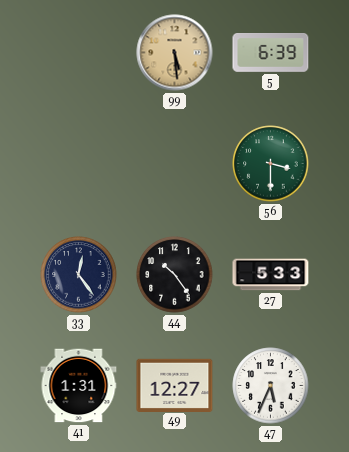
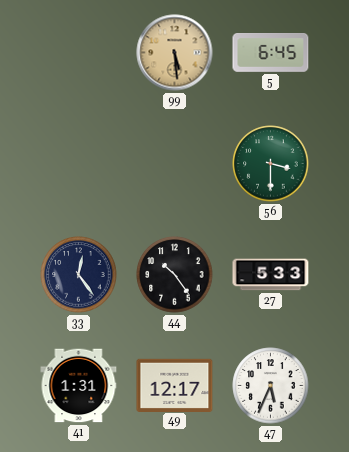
5: 6:39 -> 6:45
49: 12:27 -> 12:17
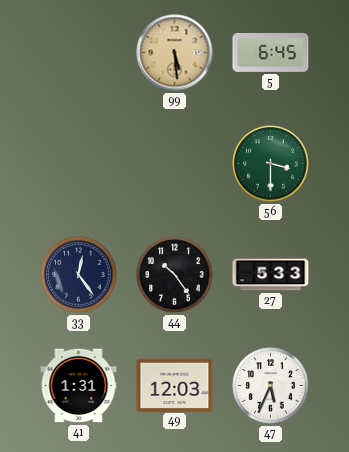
49: 12:17 -> 12:03
